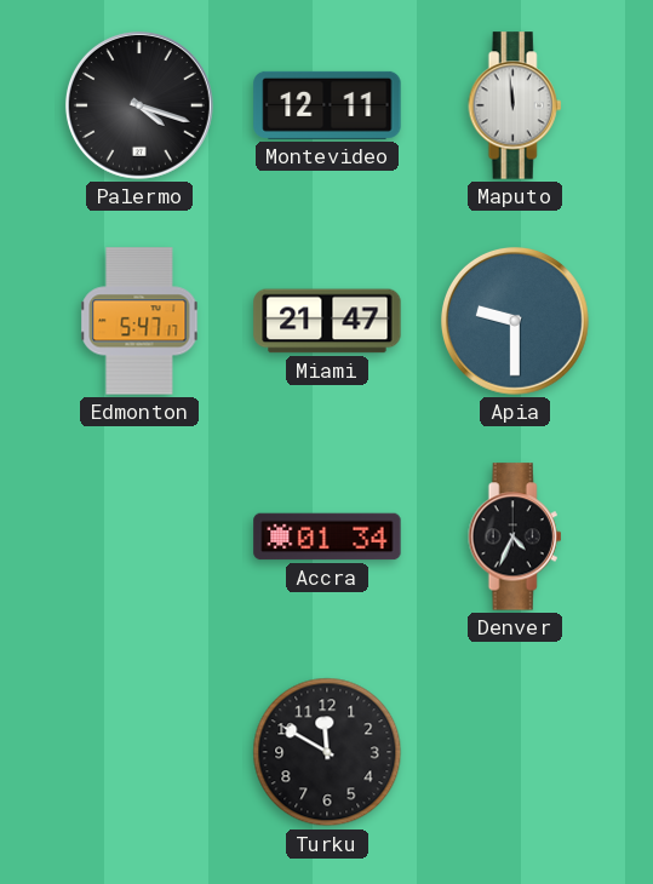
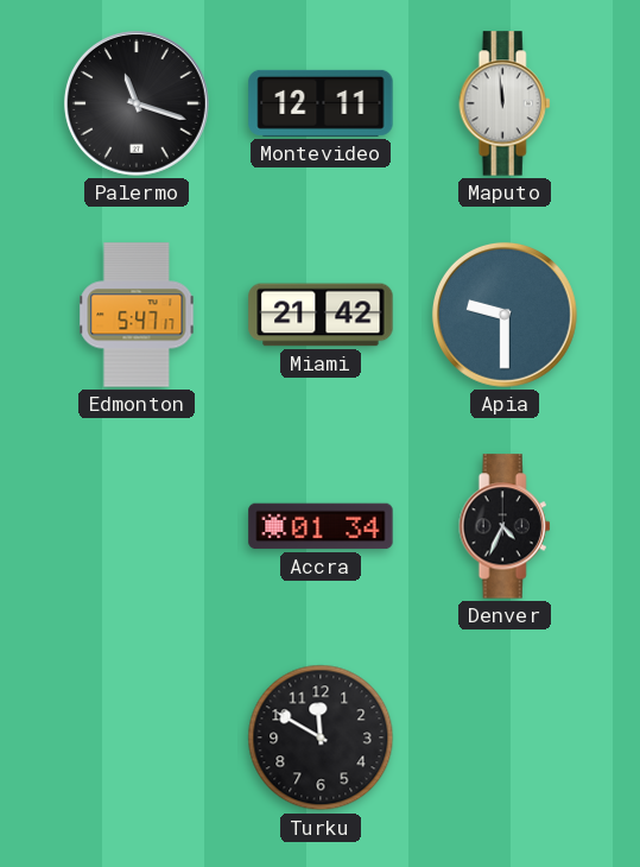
Palermo: 4:18 -> 11:18
Miami: 21:47 -> 21:42
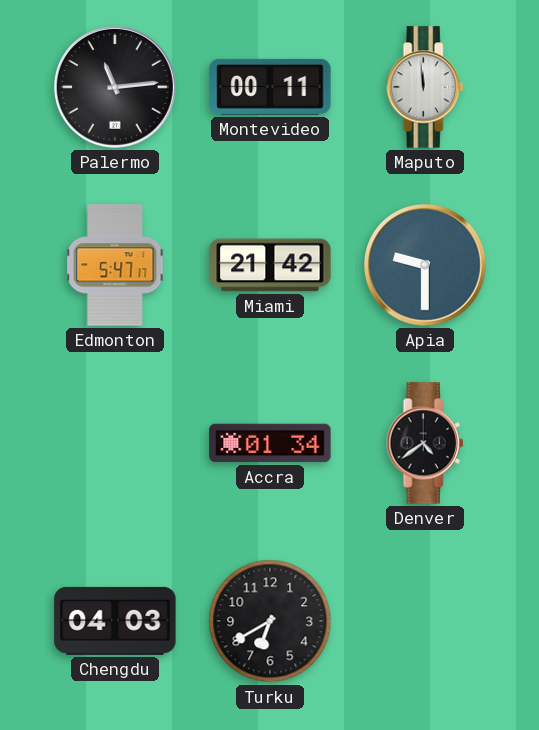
Palermo: 11:18 -> 11:14
Montevideo: 12:11 -> 00:11
Denver: 4:34 -> 4:39
Chengdu: none -> 04:03
Turku: 11:50 -> 6:40
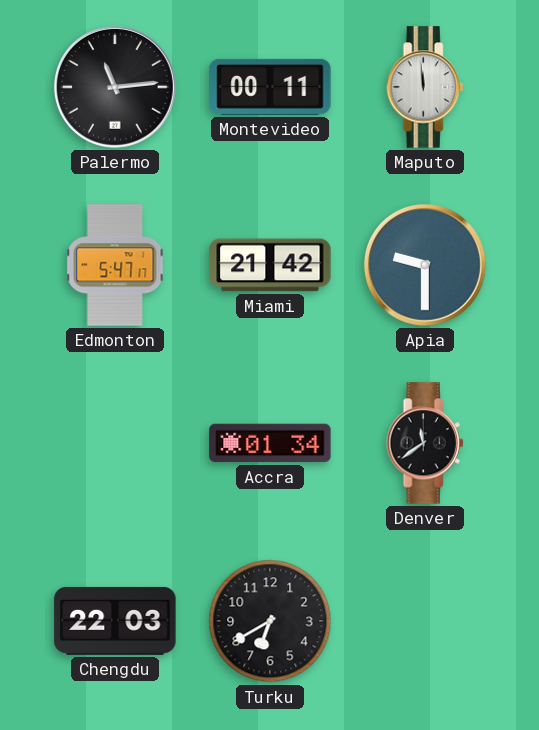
Denver: 4:39 -> 11:39
Chengdu: 04:03 -> 22:03
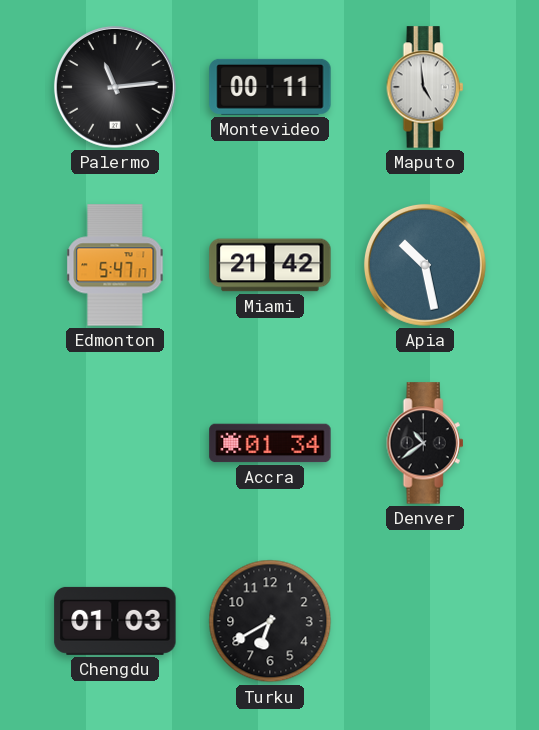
Maputo: 11:59 -> 4:59
Apia: 9:30 -> 10:28
Denver: 11:39 -> 10:39
Chengdu: 22:03 -> 01:03
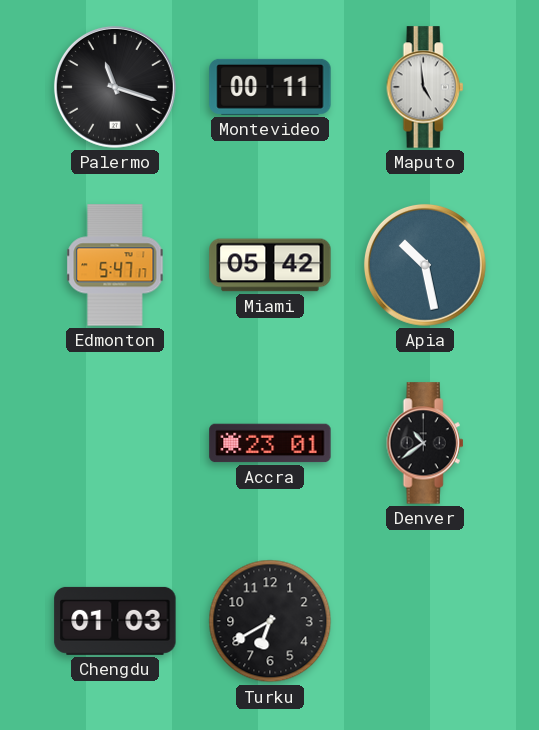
Palermo: 11:14 -> 11:18
Miami: 21:42 -> 05:42
Accra: 01:34 -> 23:01
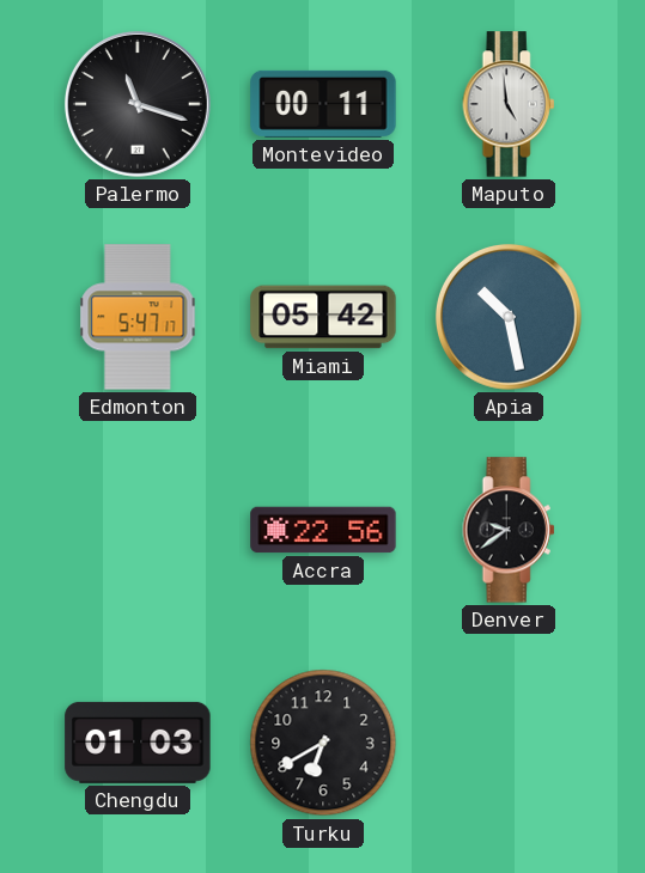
Accra: 23:01 -> 22:56
Denver: 10:39 -> 9:39
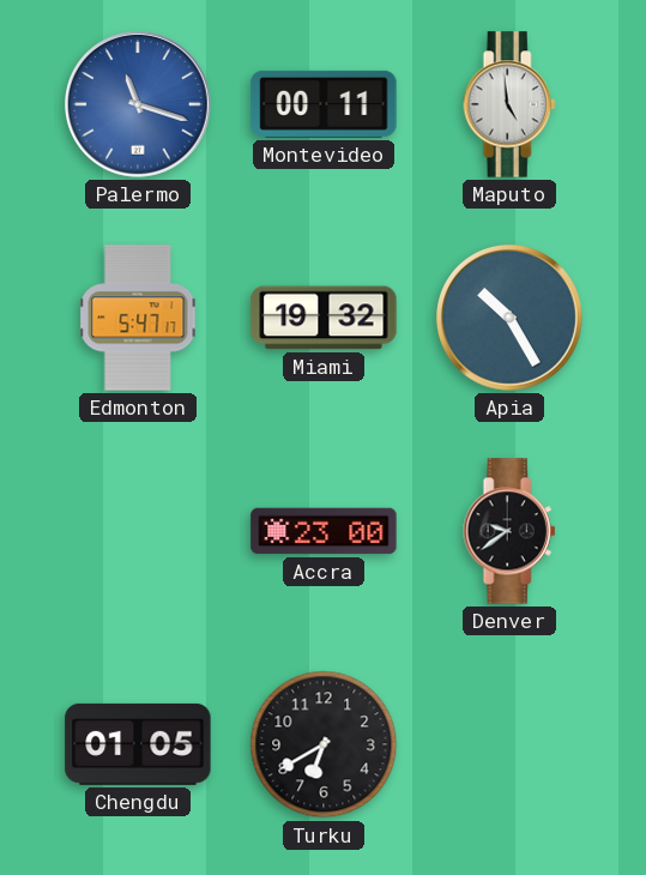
Palermo dial: black -> blue
Miami: 05:42 -> 19:32
Apia: 10:28 -> 10:25
Accra: 22:56 -> 23:00
Chengdu: 01:03 -> 01:05
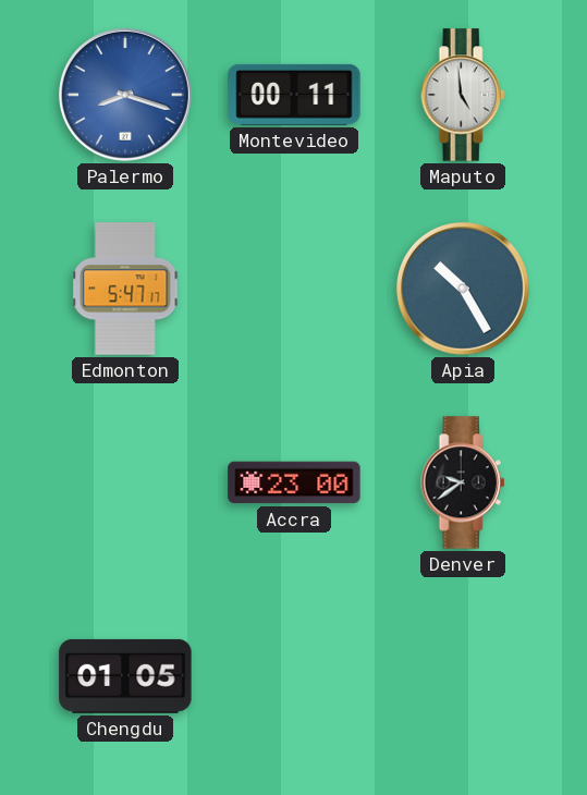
Palermo: 11:18 -> 8:18
Miami: 19:32 -> none
Turku: 6:40 -> none
